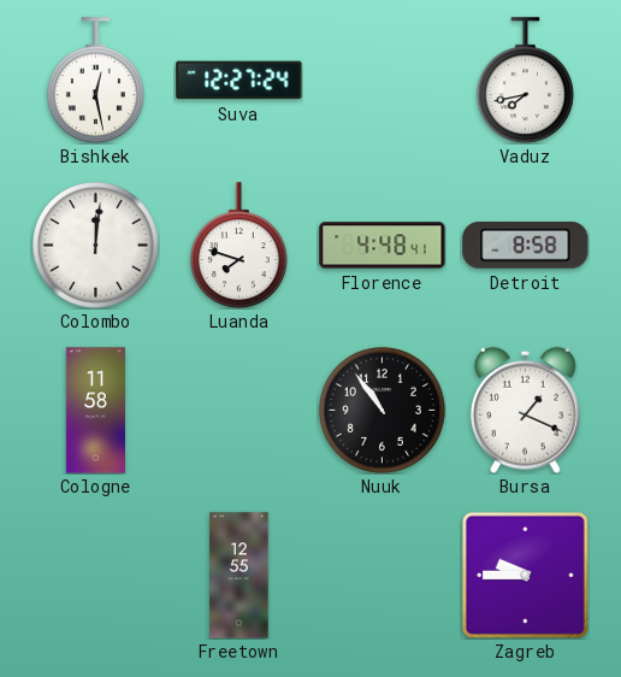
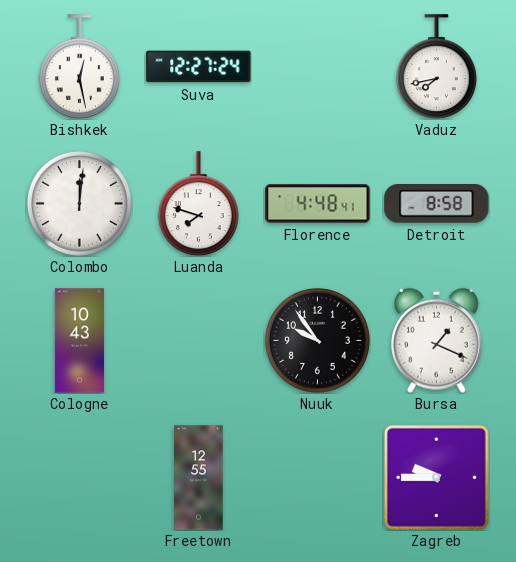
Cologne: 11:58 -> 10:43
Nuuk: 10:54 -> 9:54
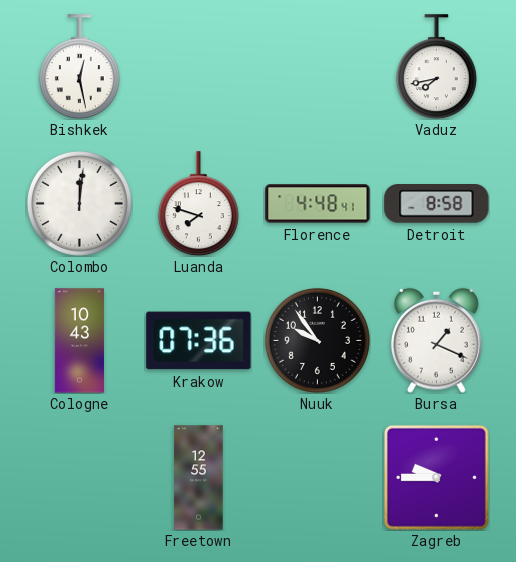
Suva: 12:27 -> none
Krakow: none -> 07:36
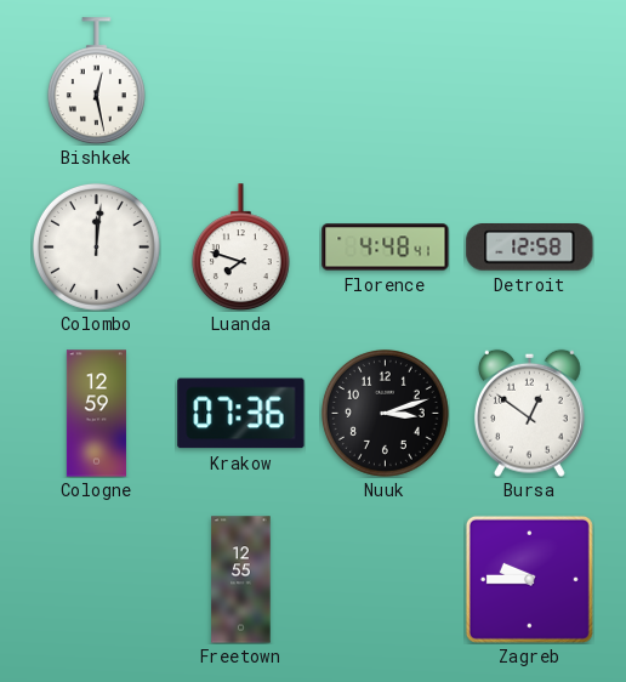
Vaduz: 7:43 -> none
Detroit: 8:58 -> 12:58
Cologne: 10:43 -> 12:59
Nuuk: 9:54 -> 3:12
Bursa: 1:19 -> 12:51
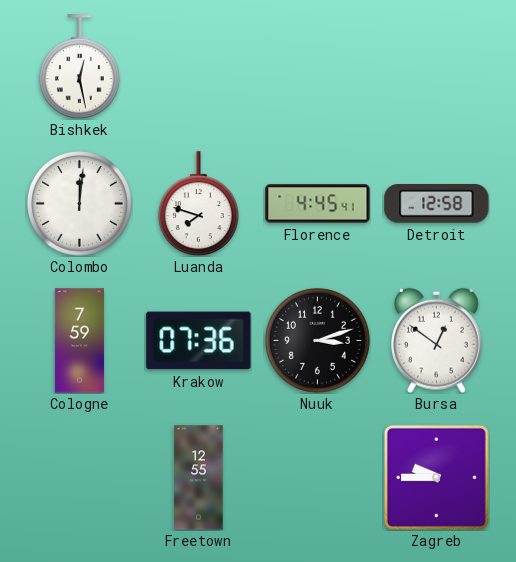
Florence: 4:48 -> 4:45
Cologne: 12:59 -> 7:59
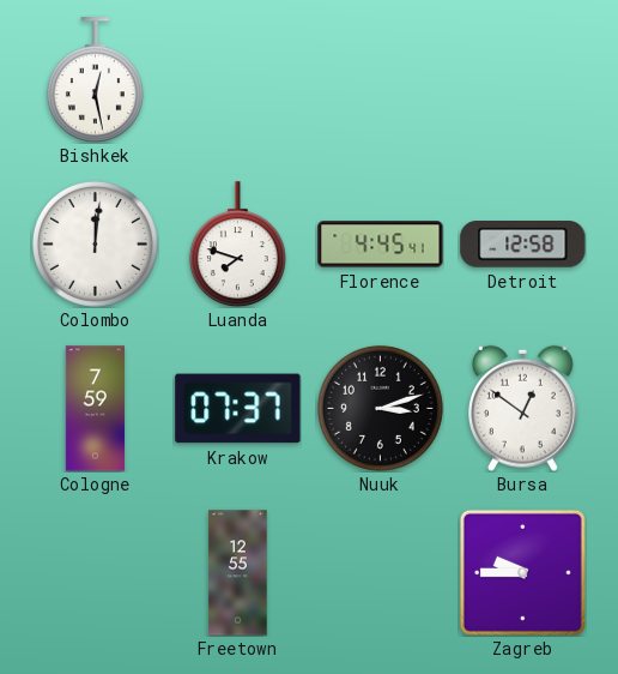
Krakow: 07:36 -> 07:37
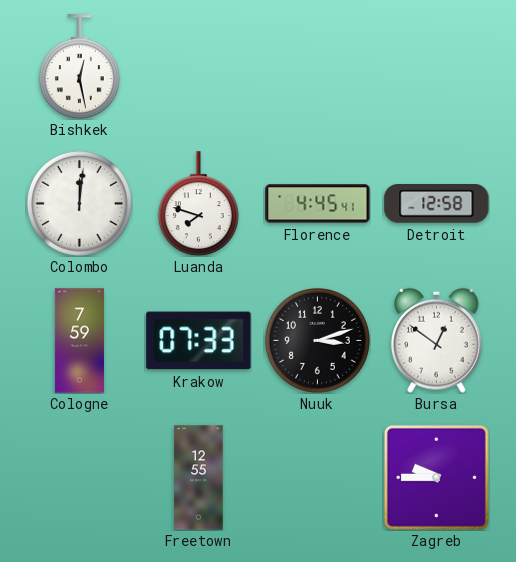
Krakow: 07:37 -> 07:33
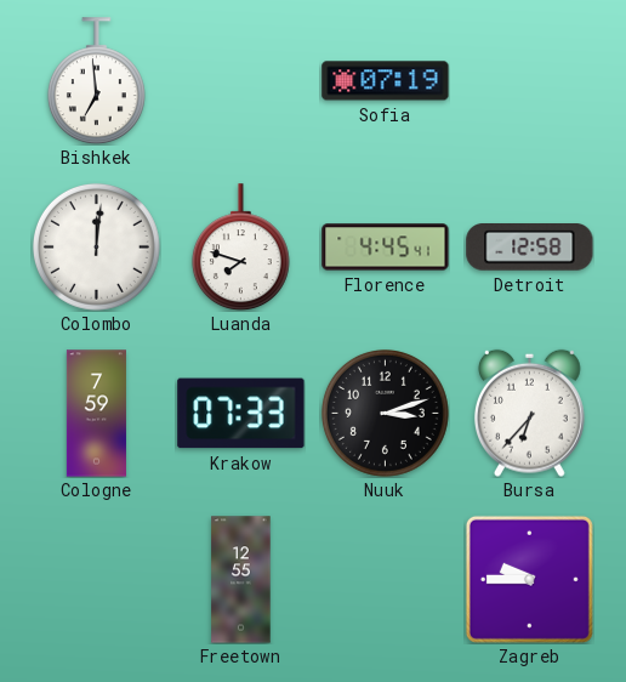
Bishkek: 12:28 -> 6:59
Sofia: none -> 07:19
Bursa: 12:51 -> 6:37
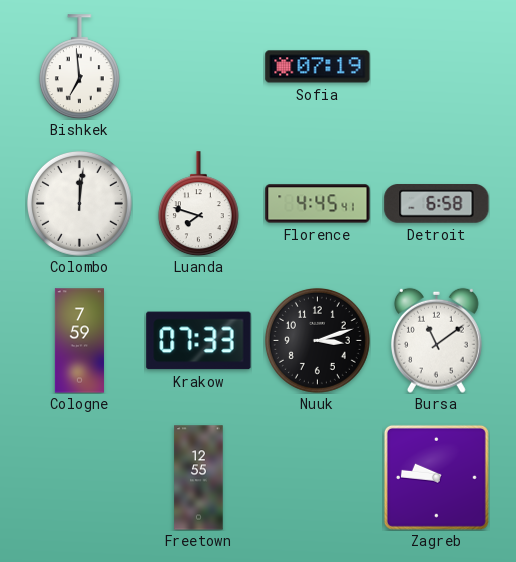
Detroit: 12:58 -> 6:58
Bursa: 6:37 -> 11:09
Zagreb: 9:45 -> 9:46
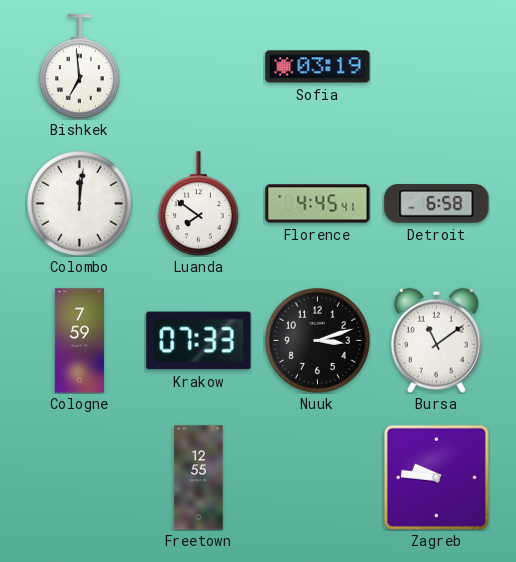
Sofia: 07:19 -> 03:19
Luanda: 7:48 -> 7:51
